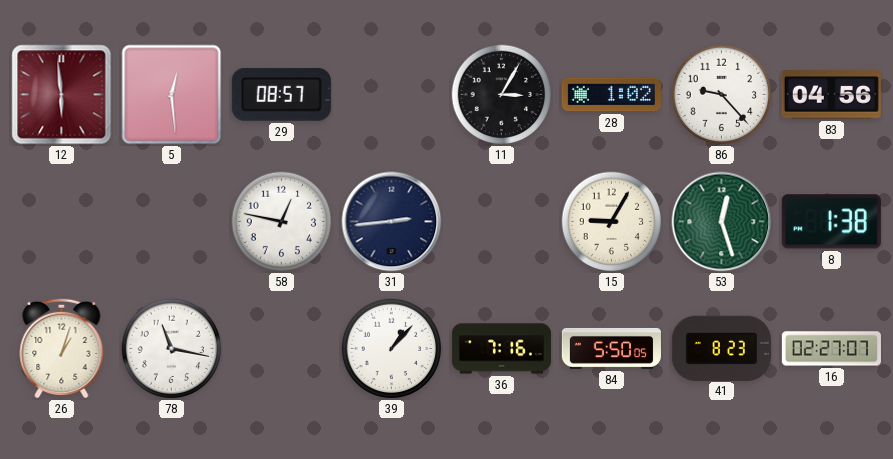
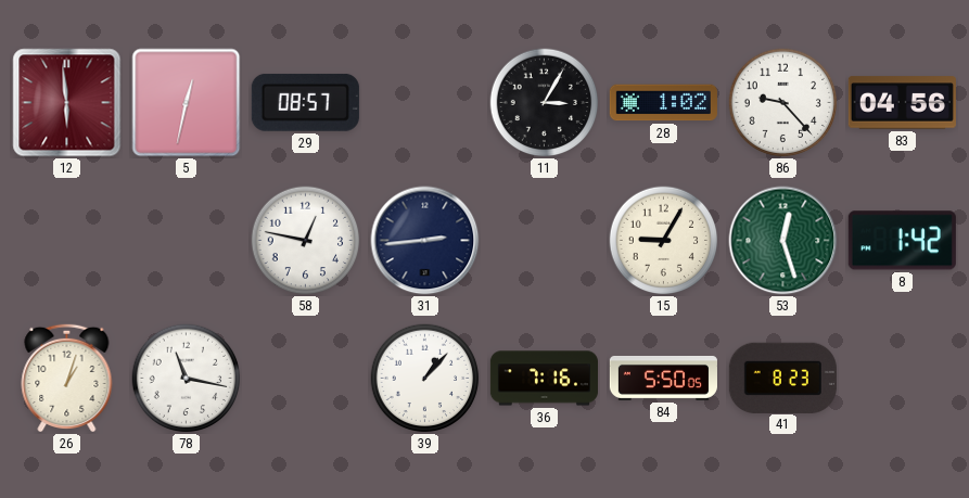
5: 12:29 -> 12:32
8: 1:38 -> 1:42
16: 02:27 -> none
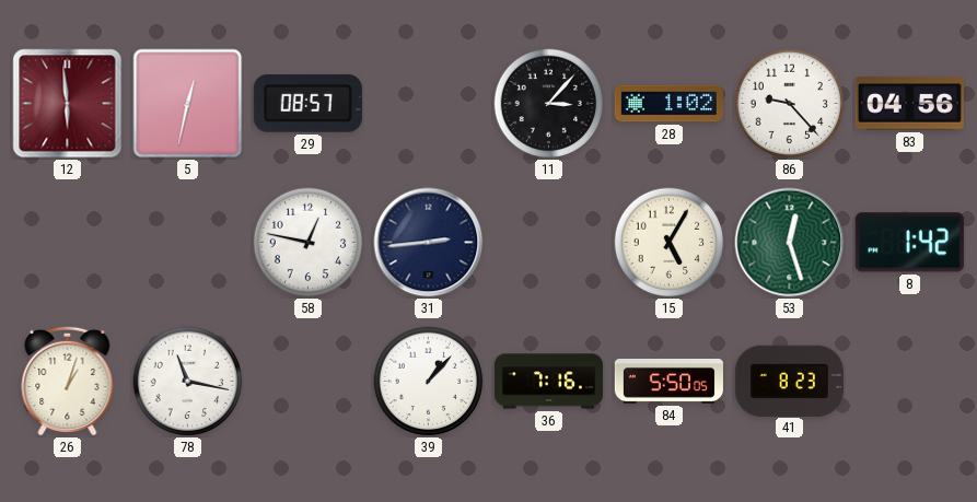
11: 3:05 -> 3:07
15: 9:05 -> 5:05
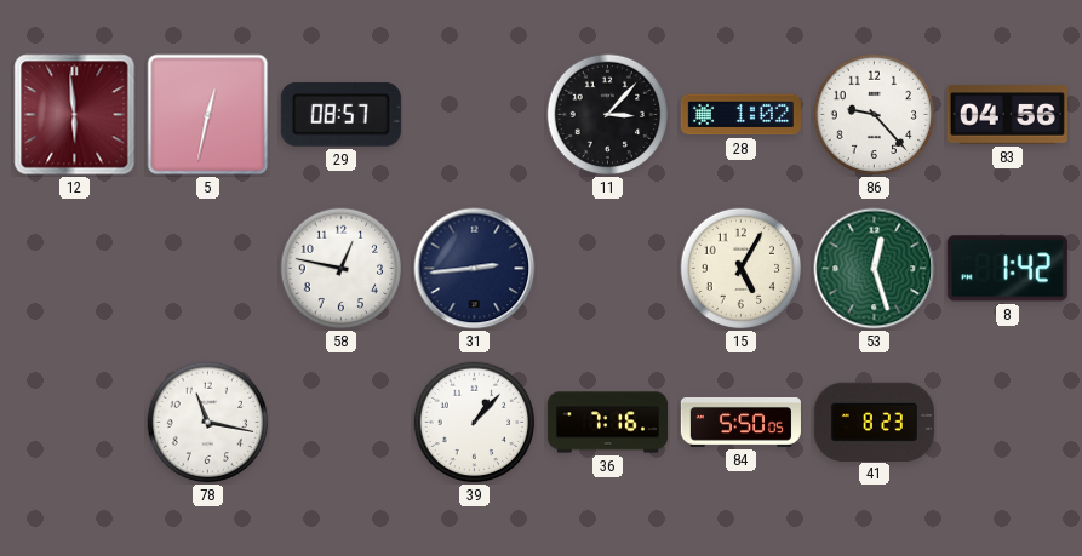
26: 1:03 -> none
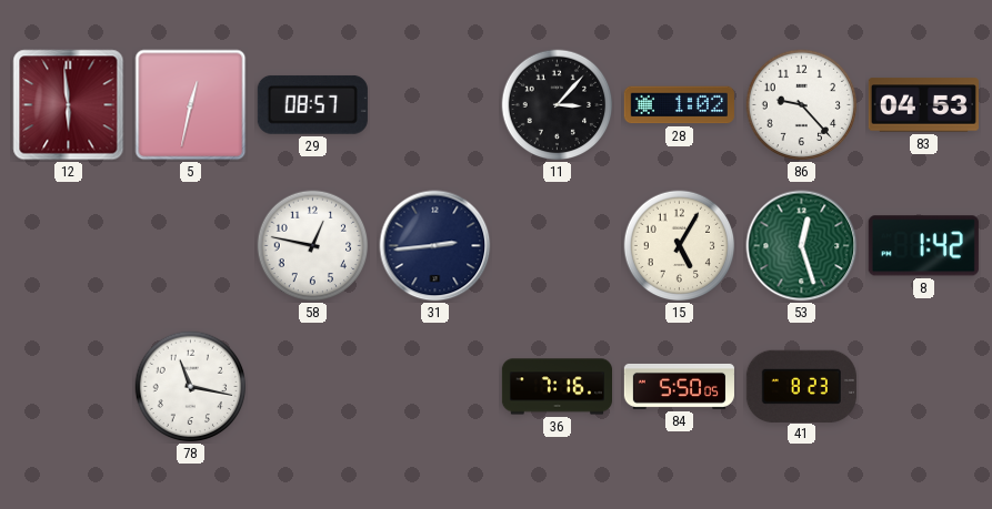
83: 04:56 -> 04:53
39: 1:07 -> none
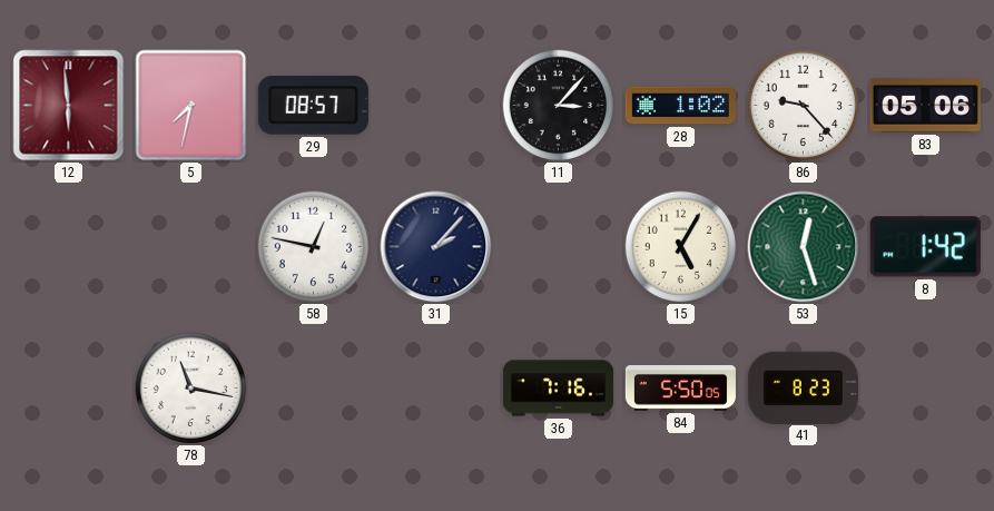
5: 12:32 -> 7:32
83: 04:53 -> 05:06
31: 2:44 -> 2:07
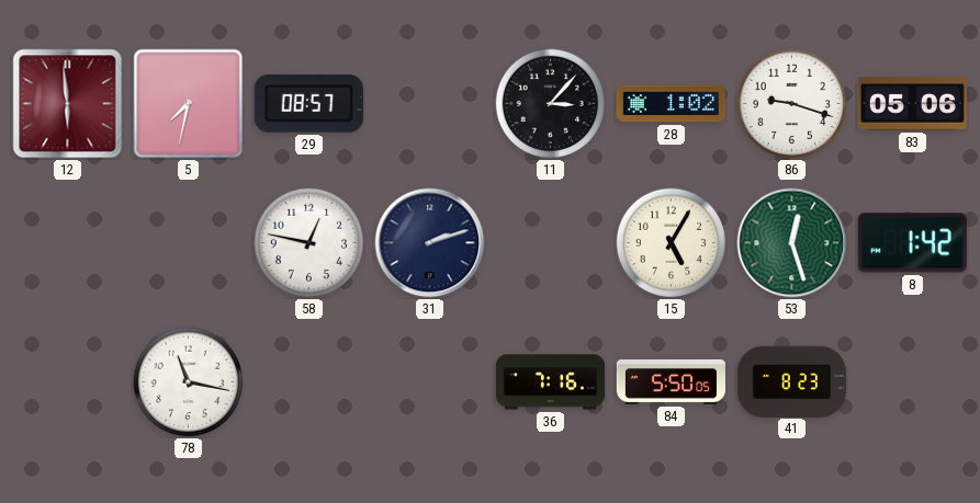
86: 9:23 -> 9:18
31: 2:07 -> 2:12
